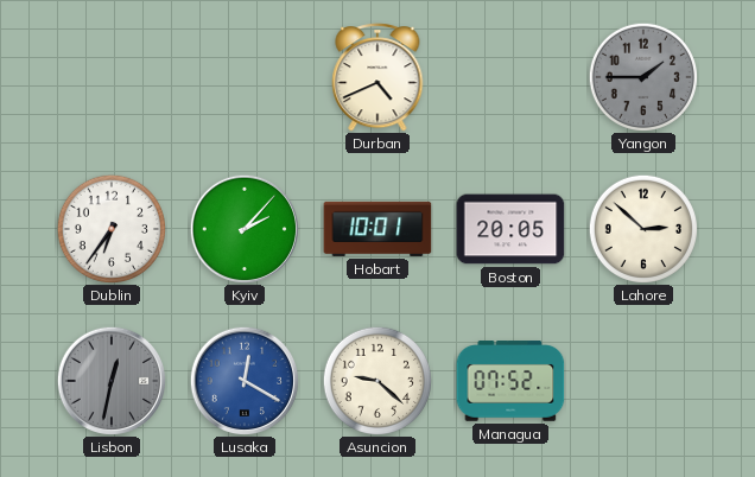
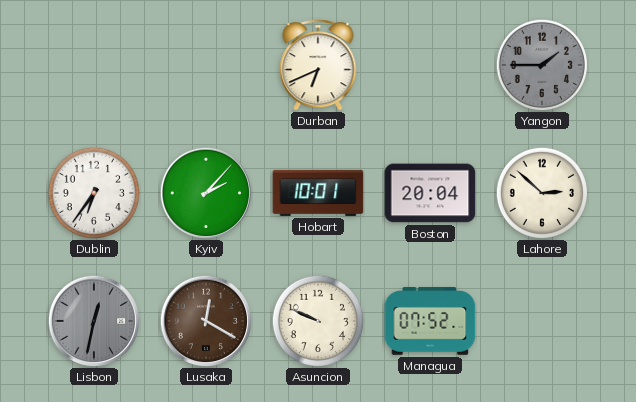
Durban: 4:41 -> 6:41
Boston: 20:05 -> 20:04
Lusaka dial: blue -> brown
Asuncion: 9:22 -> 9:49
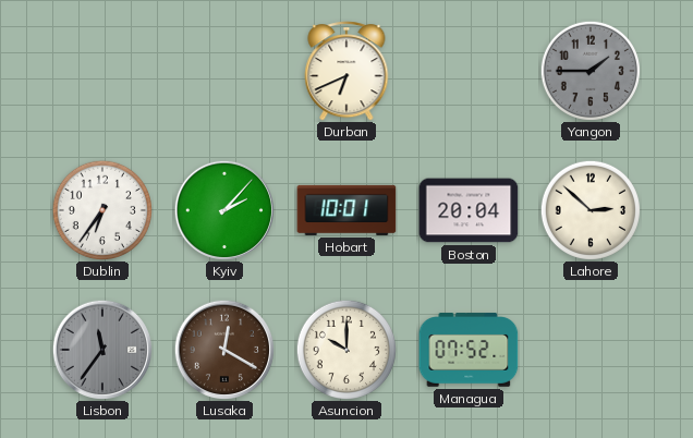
Lisbon: 12:32 -> 11:36
Asuncion: 9:49 -> 10:00
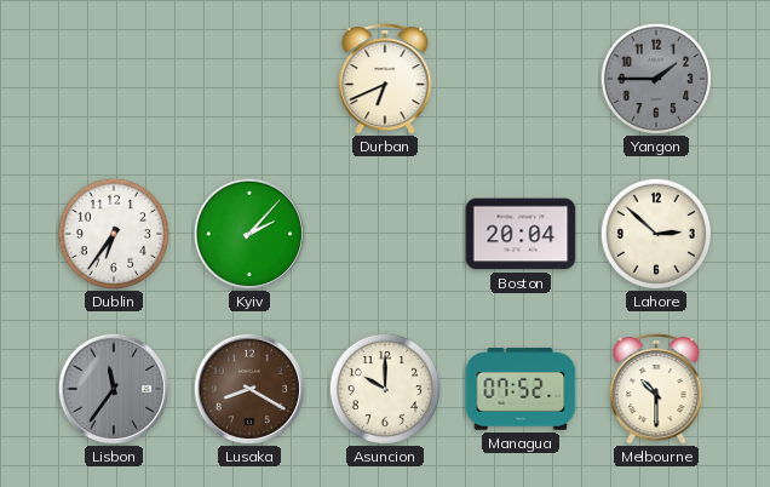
Hobart: 10:01 -> none
Lusaka: 12:20 -> 8:20
Melbourne: none -> 10:30
